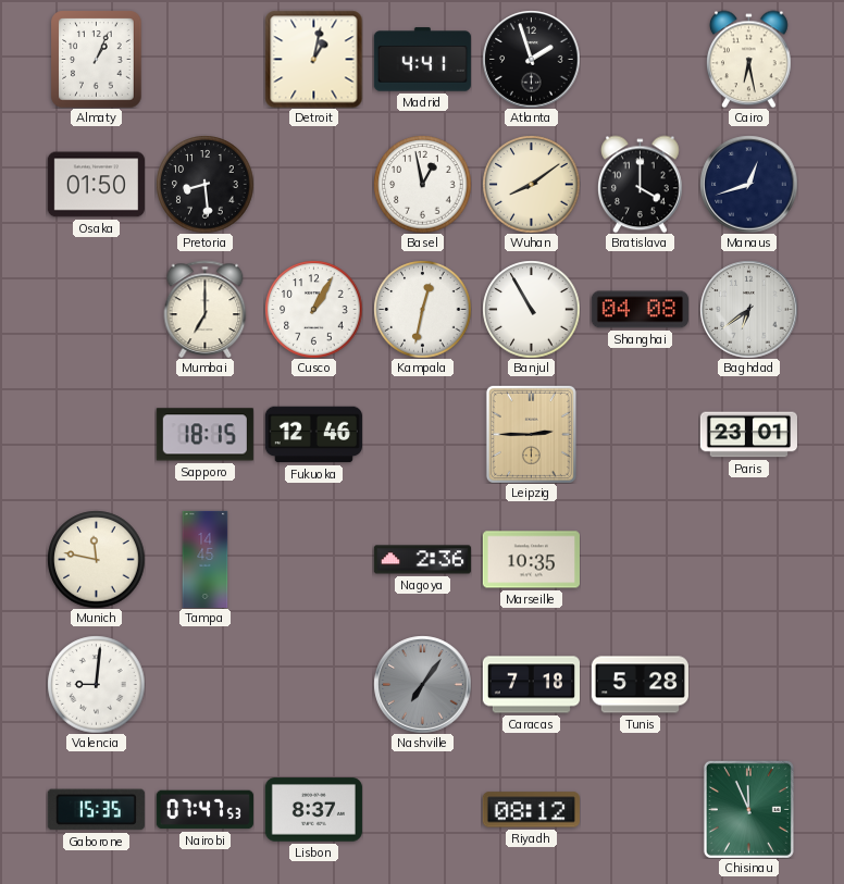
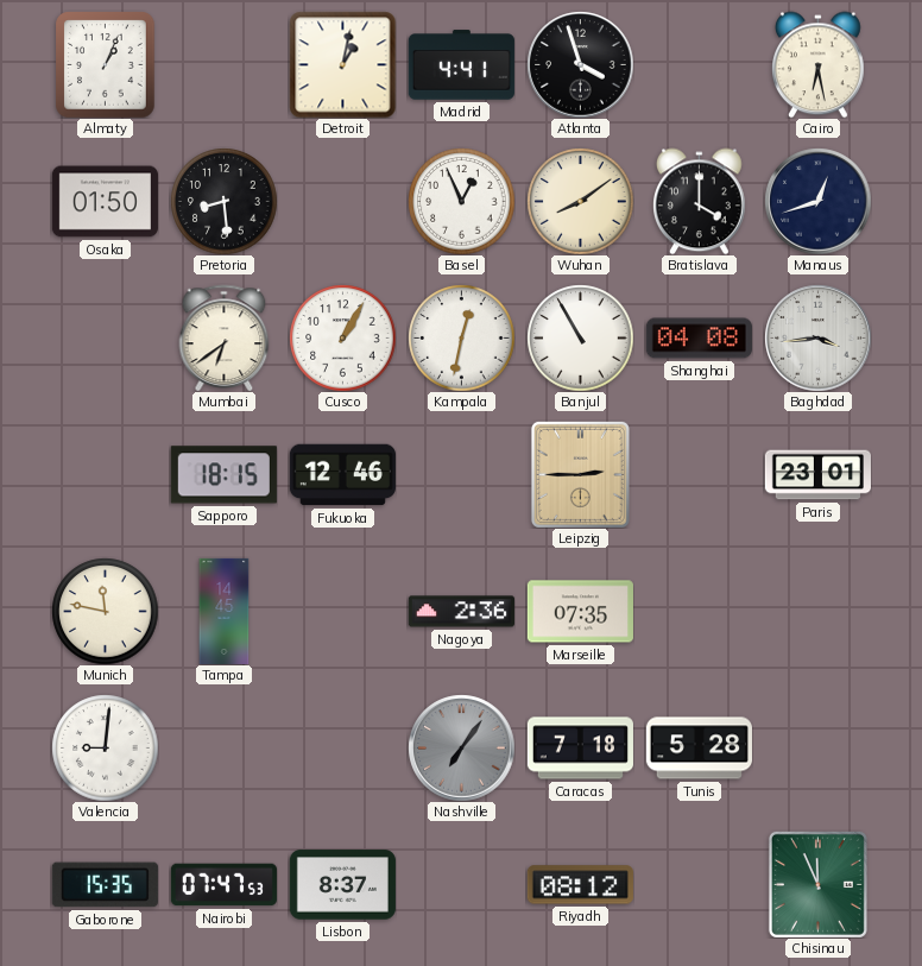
Atlanta: 1:57 -> 3:57
Basel: 12:58 -> 12:56
Mumbai: 7:00 -> 6:39
Baghdad: 6:39 -> 3:44
Marseille: 10:35 -> 07:35
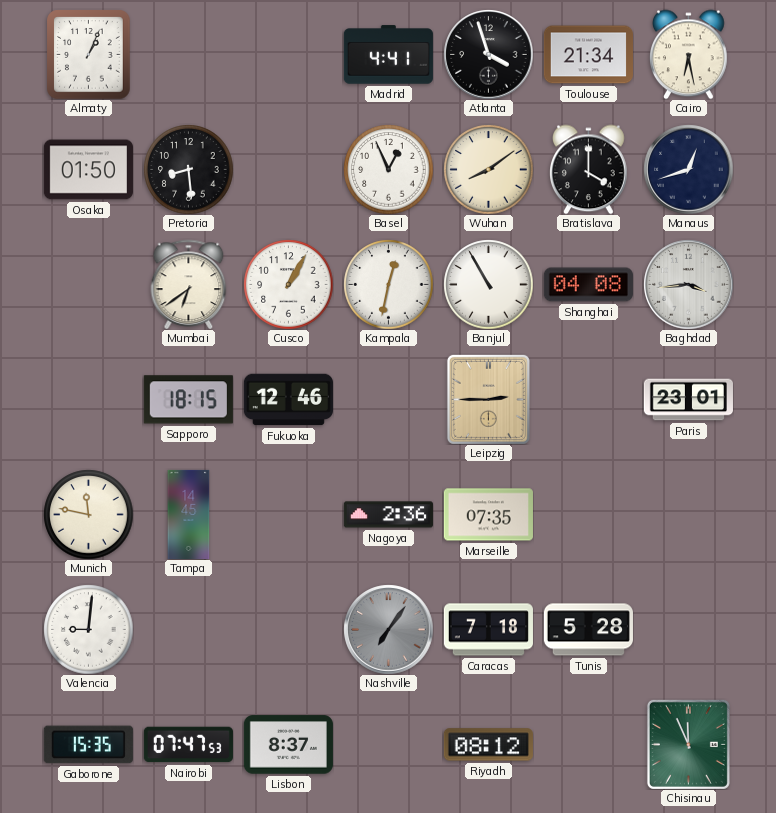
Detroit: 1:02 -> none
Toulouse: none -> 21:34
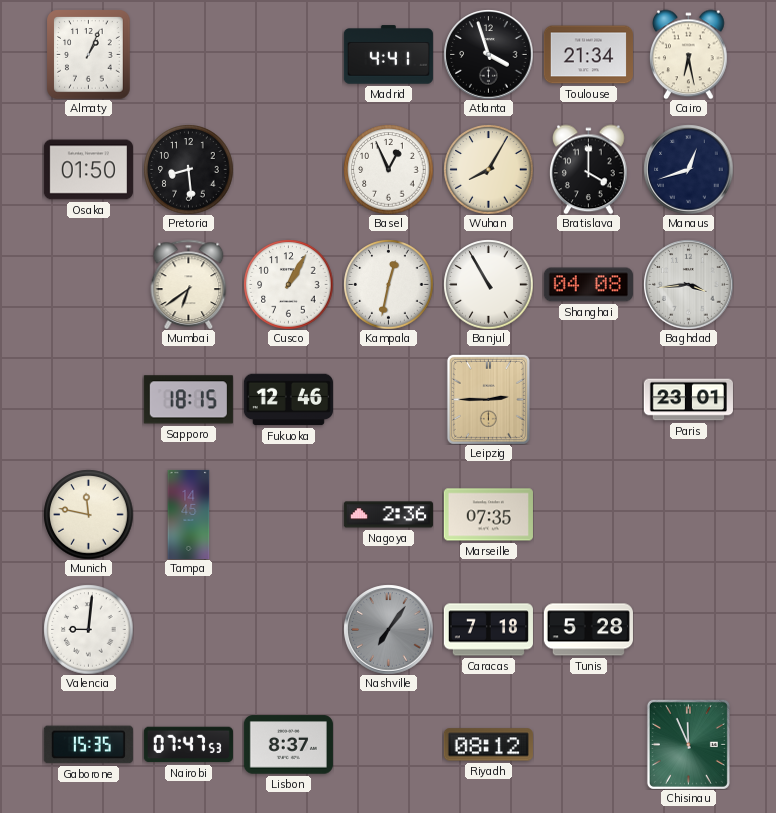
Wuhan: 8:09 -> 8:05
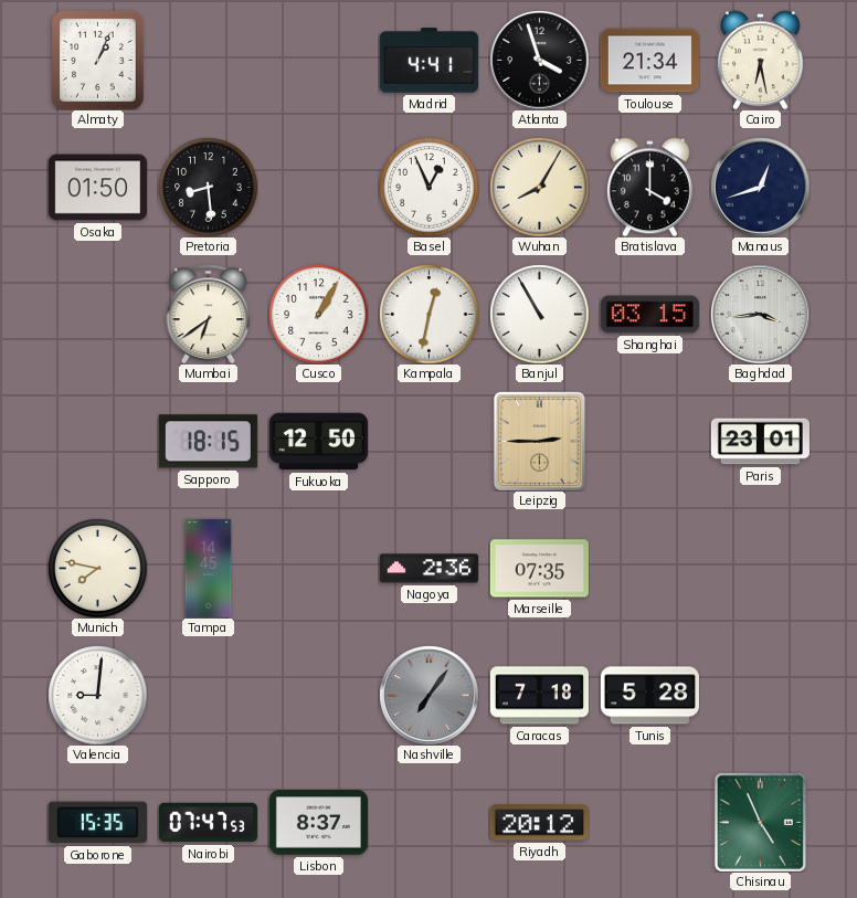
Shanghai: 04:08 -> 03:15
Fukuoka: 12:46 -> 12:50
Munich: 11:47 -> 7:47
Riyadh: 08:12 -> 20:12
Chisinau: 11:56 -> 4:56
